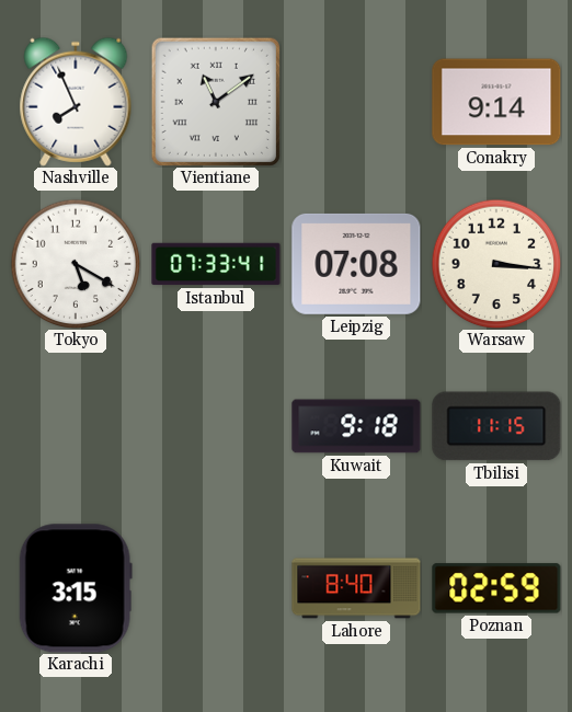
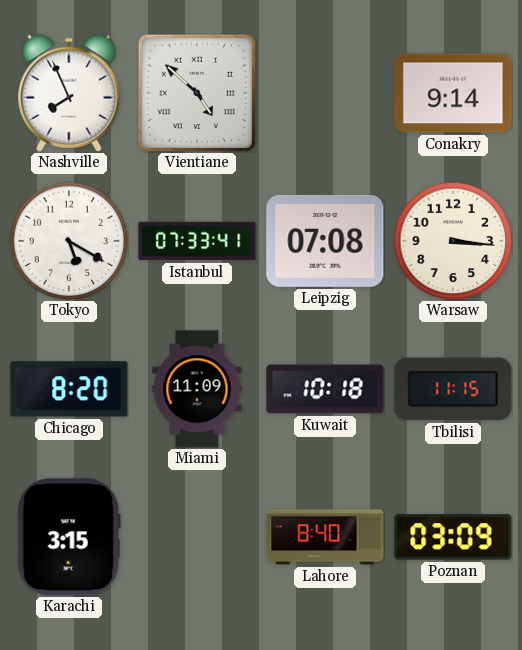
Vientiane: 11:09 -> 4:52
Chicago: none -> 8:20
Miami: none -> 11:09
Kuwait: 9:18 -> 10:18
Poznan: 02:59 -> 03:09
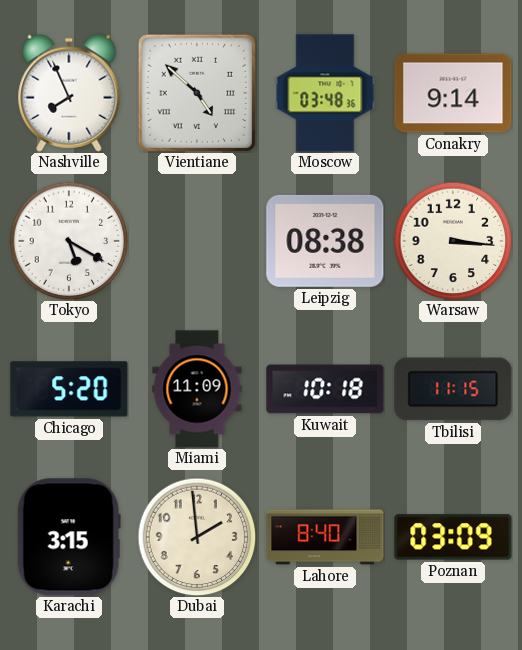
Moscow: none -> 03:48
Istanbul: 07:33 -> none
Leipzig: 07:08 -> 08:38
Chicago: 8:20 -> 5:20
Dubai: none -> 1:59
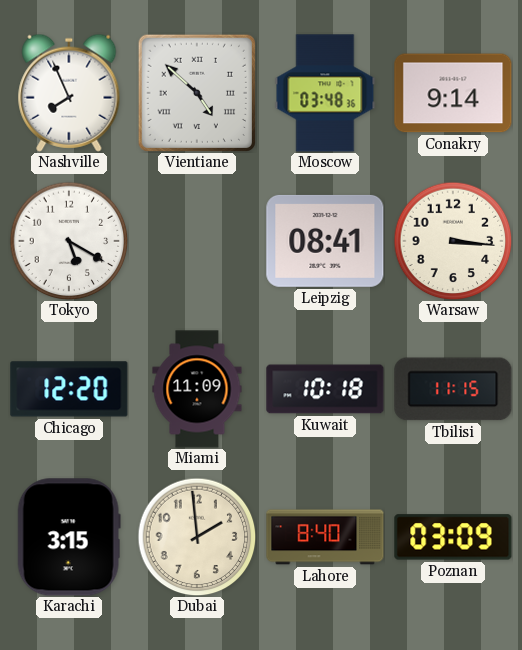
Leipzig: 08:38 -> 08:41
Chicago: 5:20 -> 12:20
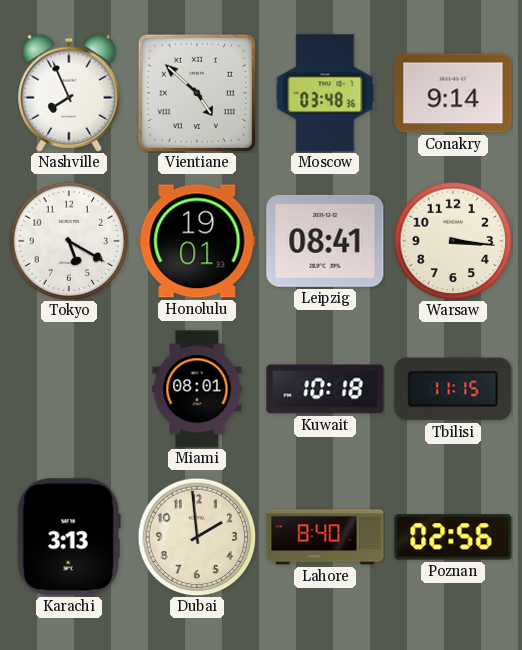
Honolulu: none -> 19:01
Chicago: 12:20 -> none
Miami: 11:09 -> 08:01
Karachi: 3:15 -> 3:13
Poznan: 03:09 -> 02:56
